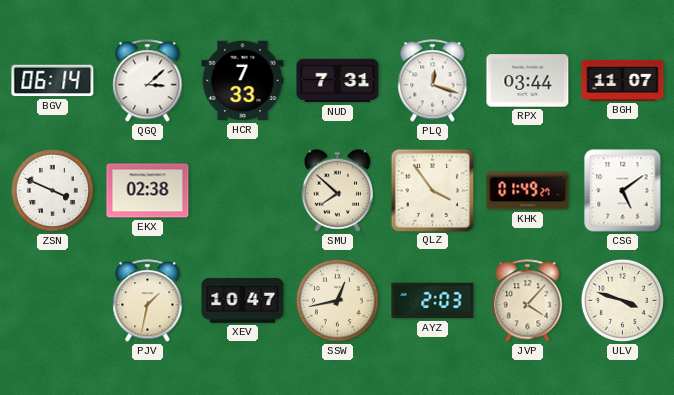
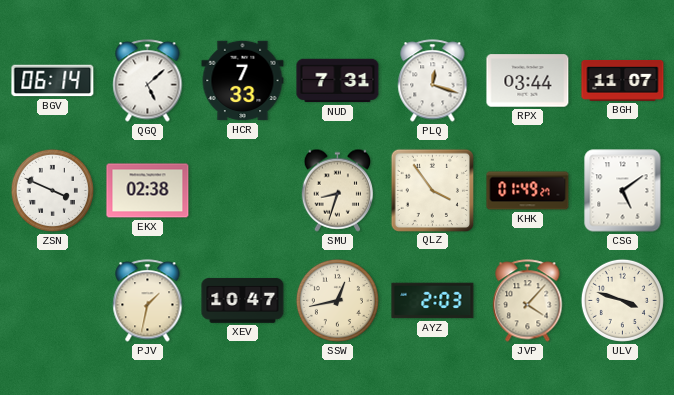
QGQ: 3:08 -> 5:08
SMU: 7:52 -> 8:33
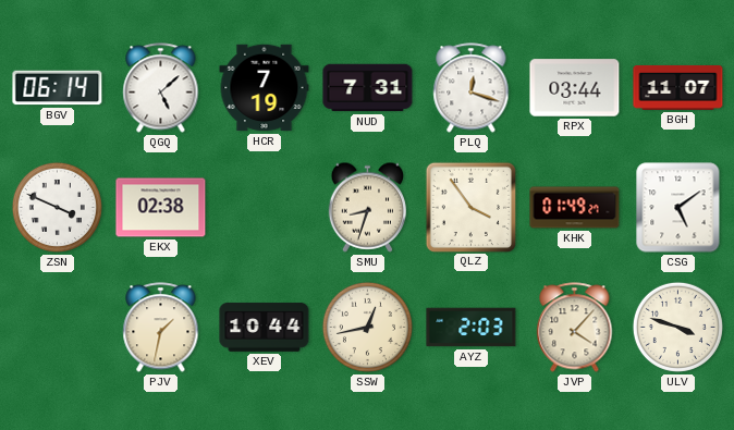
HCR: 7:33 -> 7:19
XEV: 10:47 -> 10:44
